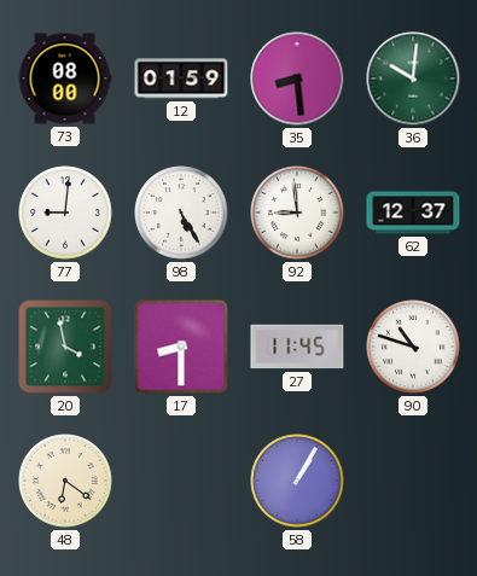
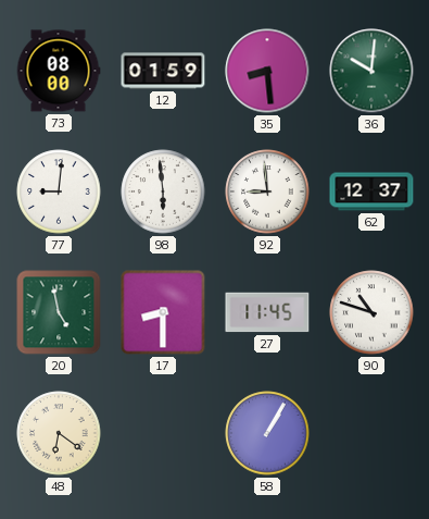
98: 5:25 -> 5:59
20: 3:58 -> 4:58
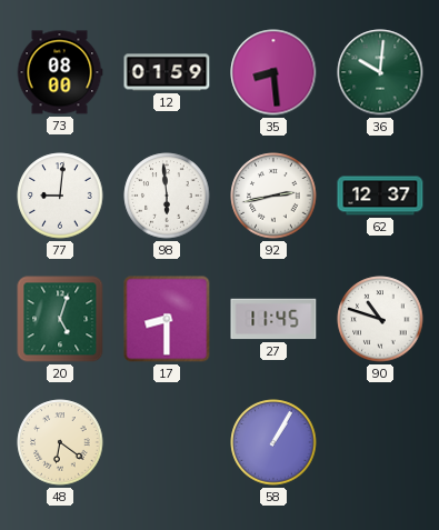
92: 8:59 -> 2:43
20: 4:58 -> 5:03
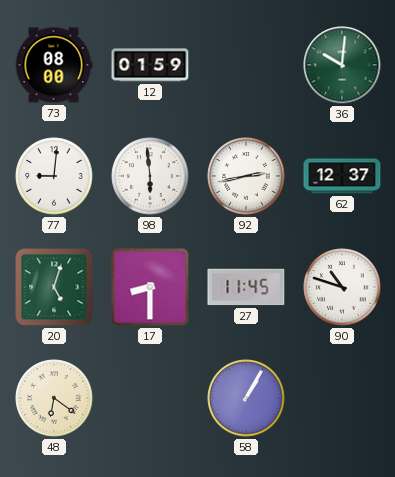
35: 8:29 -> none
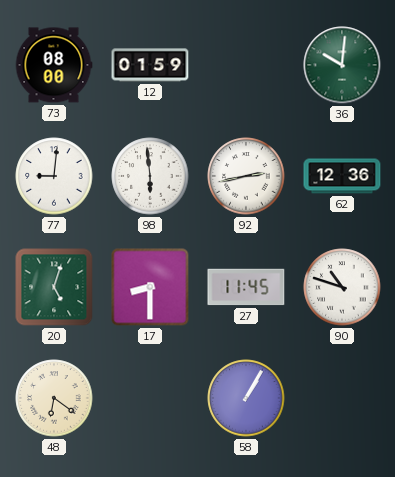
62: 12:37 -> 12:36
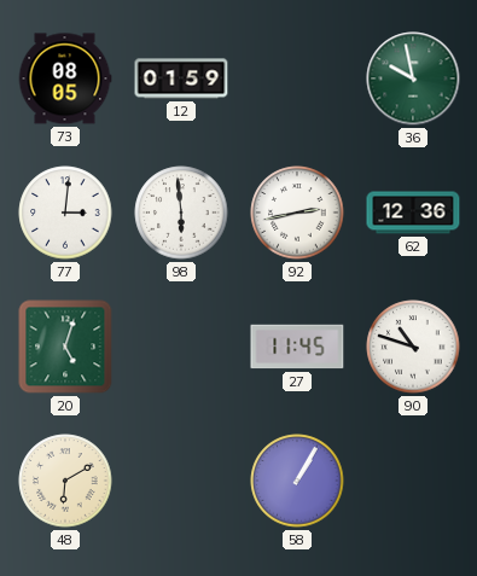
73: 08:00 -> 08:05
36: 10:01 -> 9:58
77: 9:01 -> 3:01
17: 8:30 -> none
48: 6:21 -> 6:10
